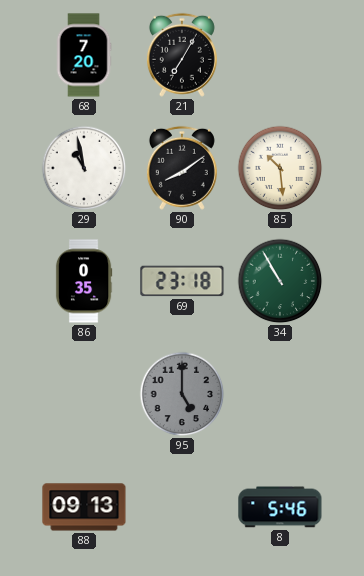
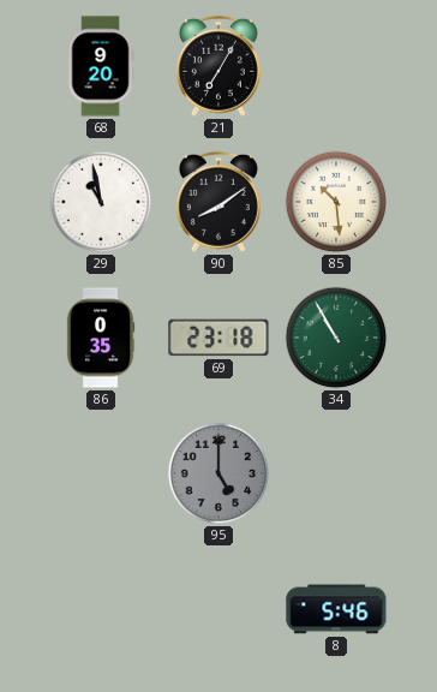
68: 7:20 -> 9:20
88: 09:13 -> none
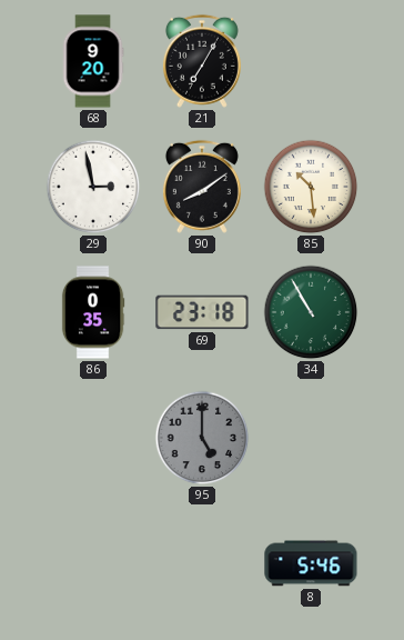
29: 10:58 -> 2:58
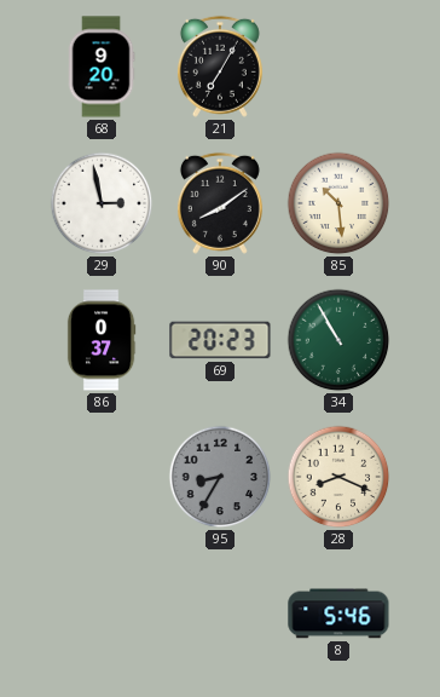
86: 0:35 -> 0:37
69: 23:18 -> 20:23
95: 5:00 -> 8:35
28: none -> 8:19
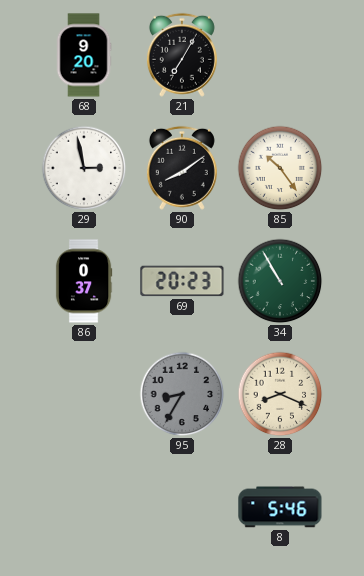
85: 10:29 -> 10:24
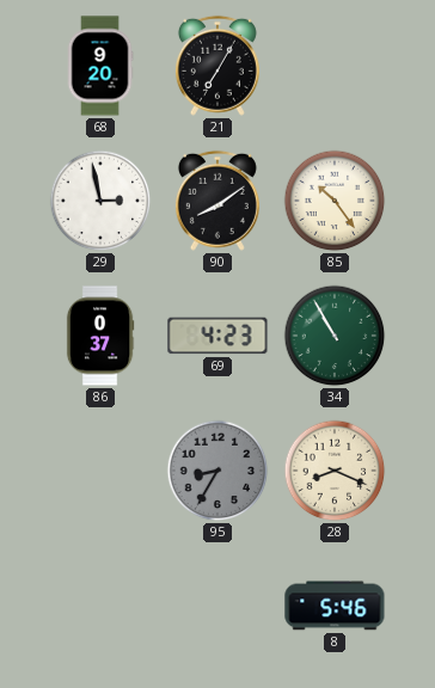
69: 20:23 -> 4:23
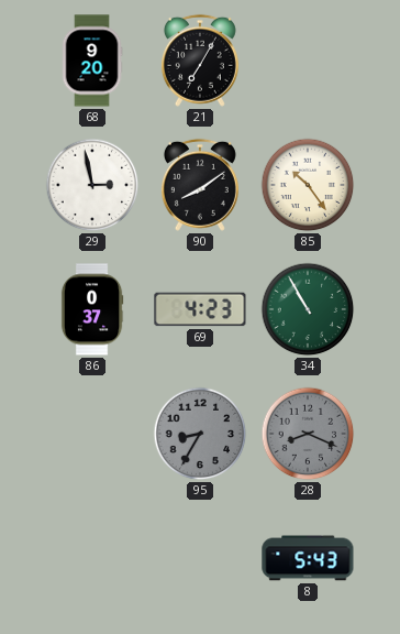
28 dial: cream -> grey
8: 5:46 -> 5:43
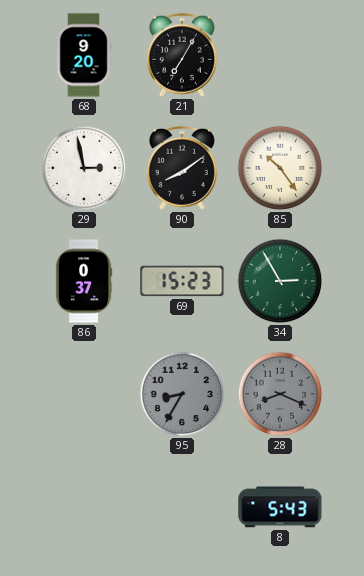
69: 4:23 -> 15:23
34: 10:55 -> 2:55
